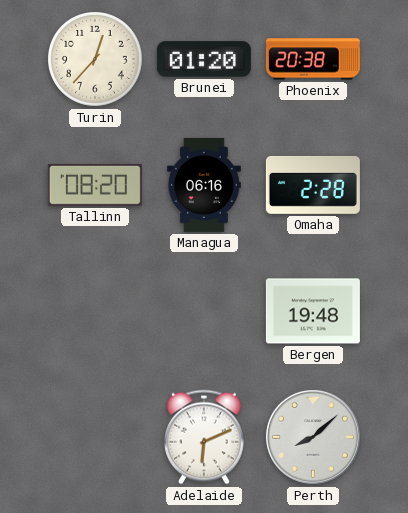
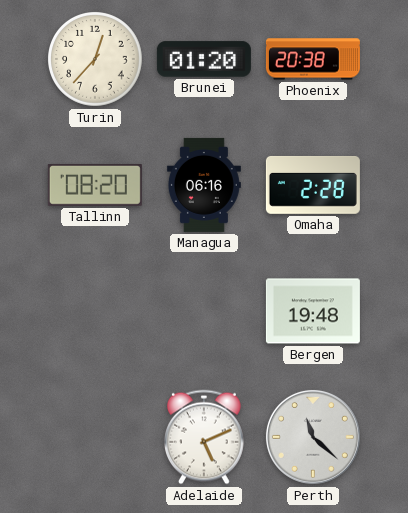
Adelaide: 6:11 -> 5:11
Perth: 8:08 -> 11:22
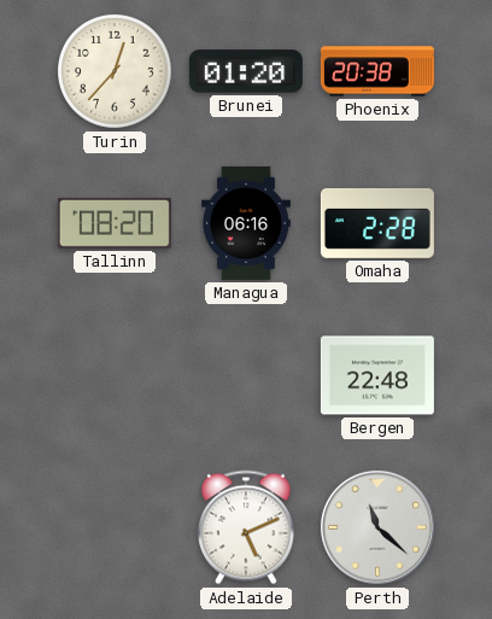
Bergen: 19:48 -> 22:48
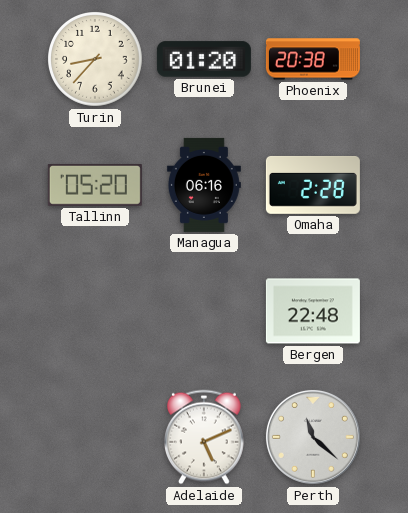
Turin: 12:37 -> 8:37
Tallinn: 08:20 -> 05:20
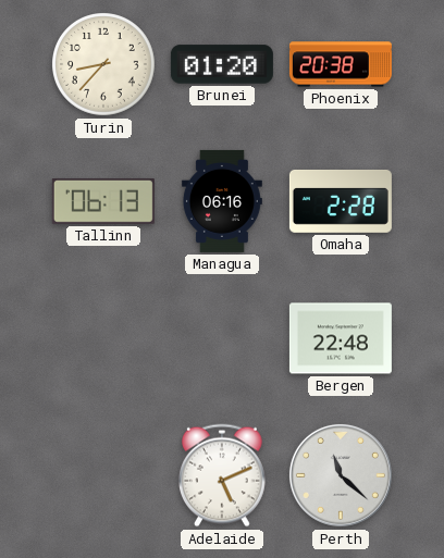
Tallinn: 05:20 -> 06:13
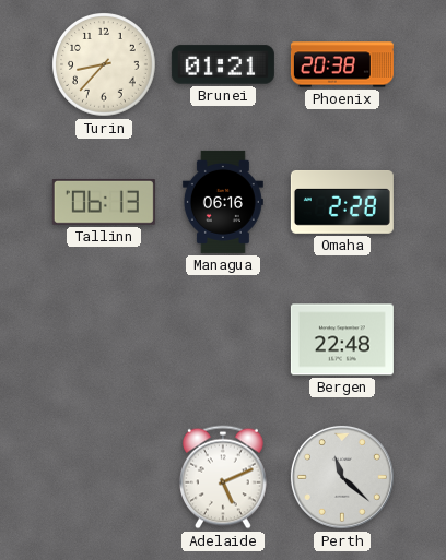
Brunei: 01:20 -> 01:21
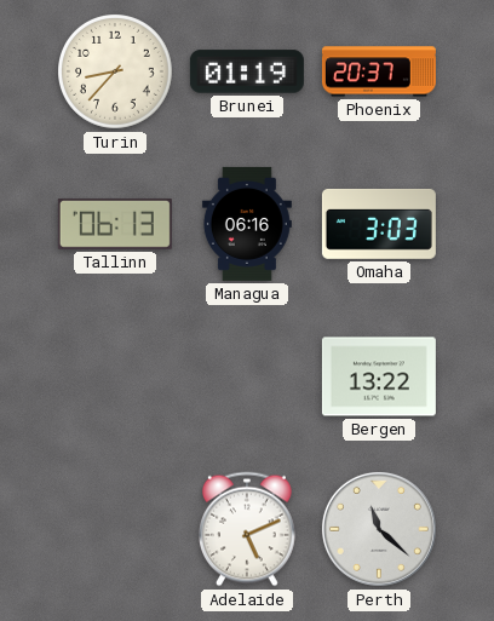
Brunei: 01:21 -> 01:19
Phoenix: 20:38 -> 20:37
Omaha: 2:28 -> 3:03
Bergen: 22:48 -> 13:22
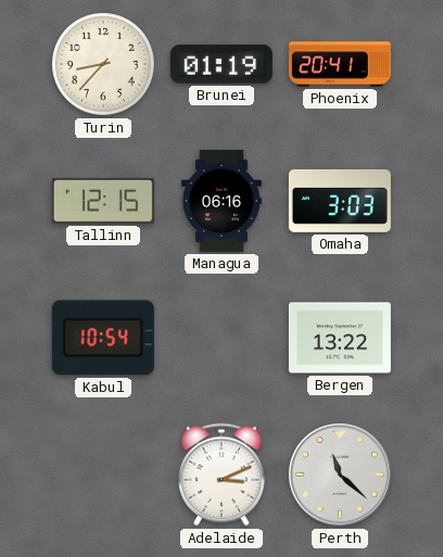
Phoenix: 20:37 -> 20:41
Tallinn: 06:13 -> 12:15
Kabul: none -> 10:54
Adelaide: 5:11 -> 3:11
